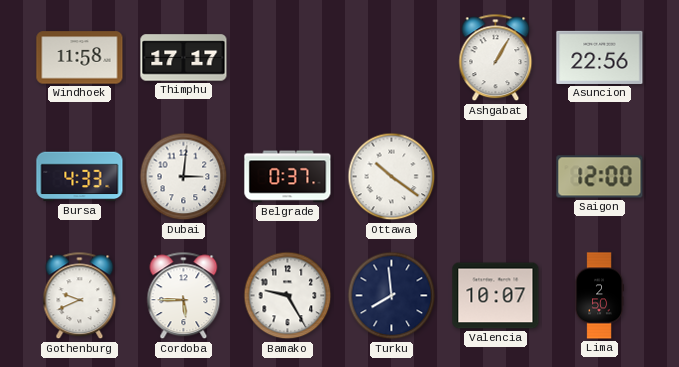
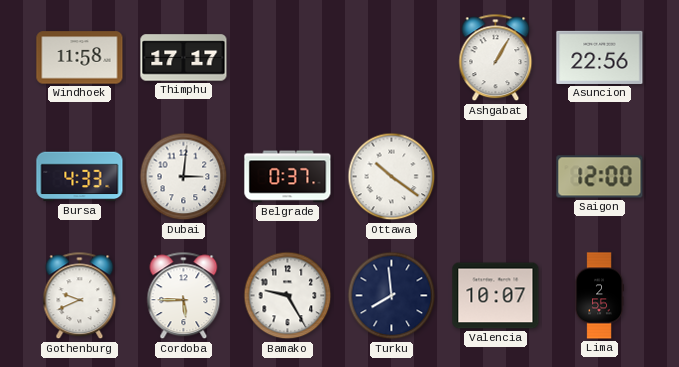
Lima: 2:50 -> 2:55
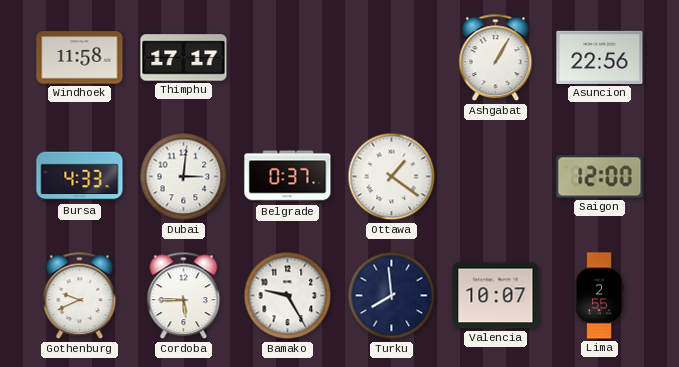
Ottawa: 10:21 -> 1:21
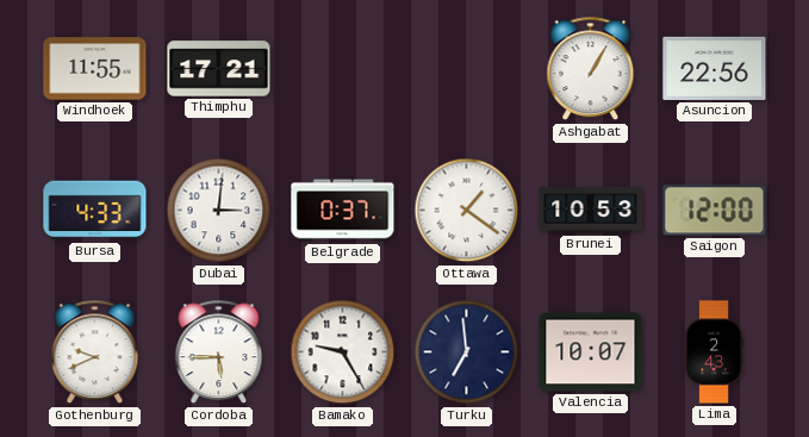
Windhoek: 11:58 -> 11:55
Thimphu: 17:17 -> 17:21
Brunei: none -> 10:53
Turku: 7:59 -> 6:59
Lima: 2:55 -> 2:43
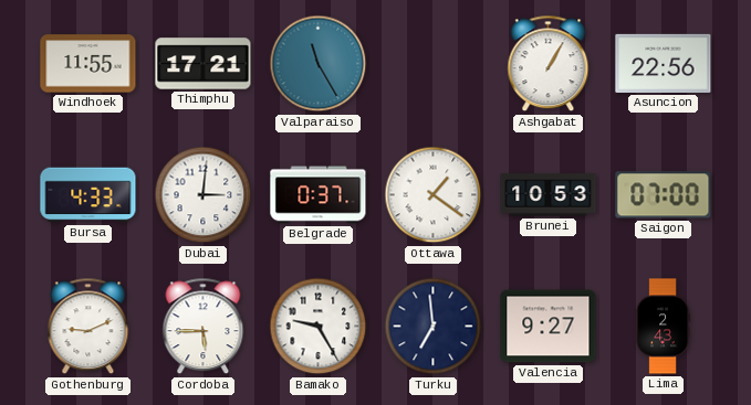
Valparaiso: none -> 11:25
Saigon: 12:00 -> 07:00
Gothenburg: 9:41 -> 9:11
Valencia: 10:07 -> 9:27
